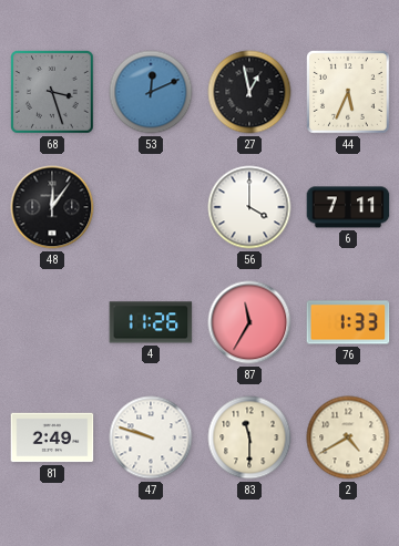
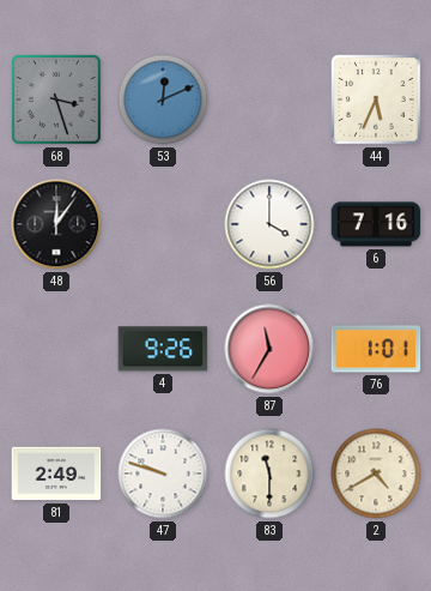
27: 12:58 -> none
6: 7:11 -> 7:16
4: 11:26 -> 9:26
76: 1:33 -> 1:01
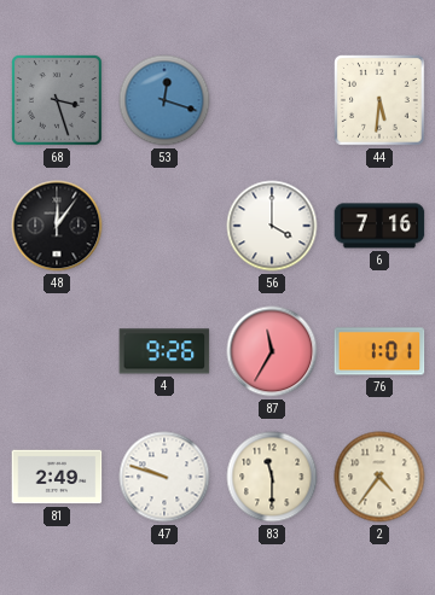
53: 12:11 -> 12:18
44: 5:34 -> 5:31
2: 4:40 -> 4:36
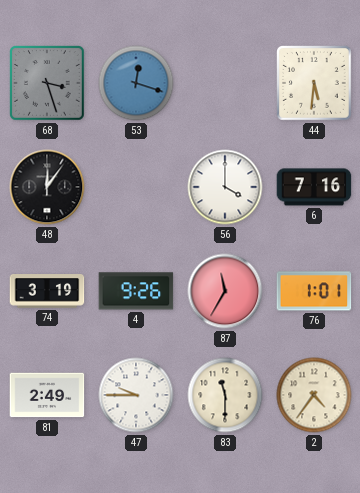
74: none -> 3:19
47: 9:48 -> 9:45
